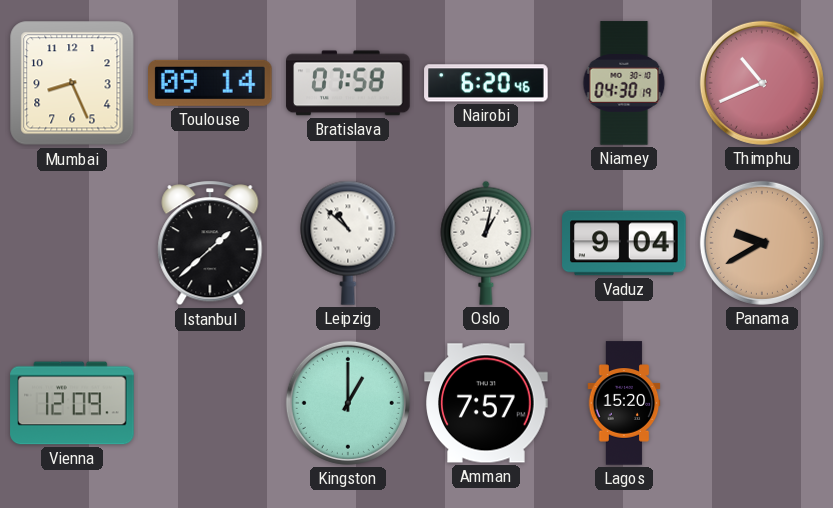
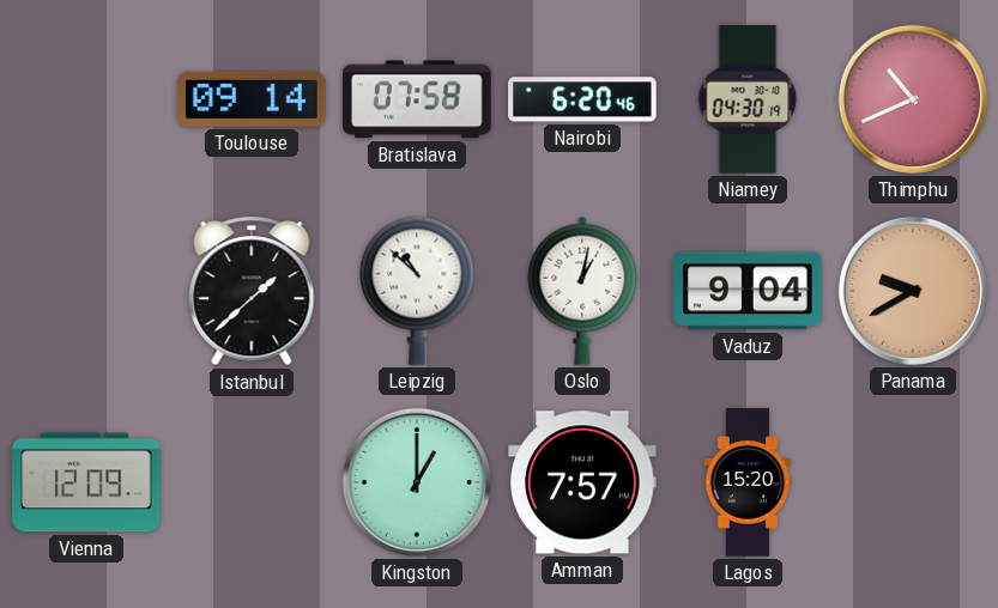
Mumbai: 8:26 -> none
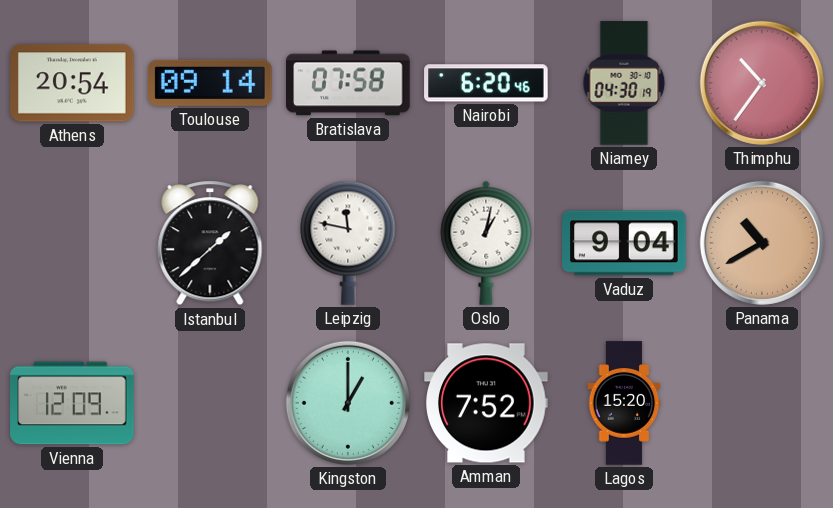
Athens: none -> 20:54
Thimphu: 10:41 -> 10:36
Leipzig: 10:52 -> 11:47
Panama: 9:40 -> 10:40
Amman: 7:57 -> 7:52
